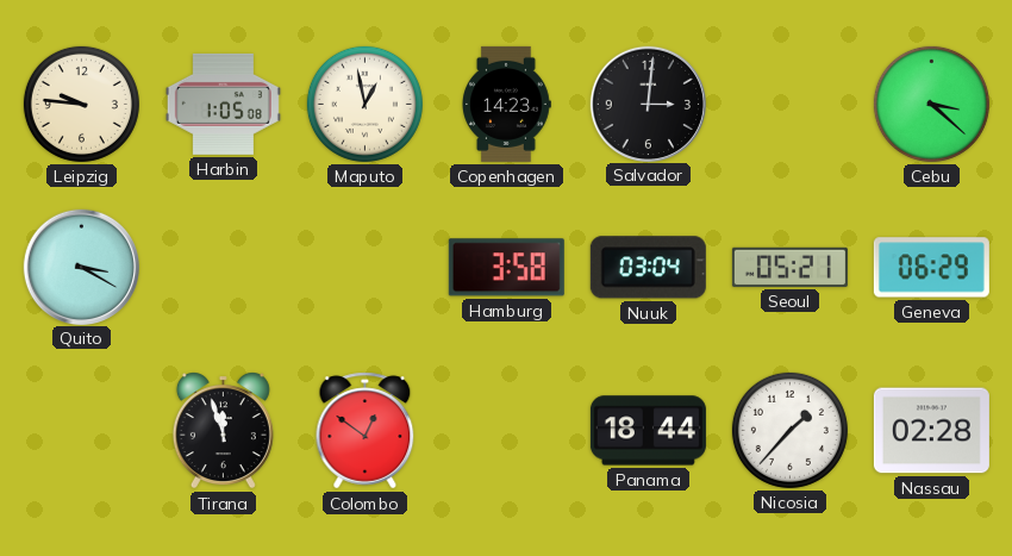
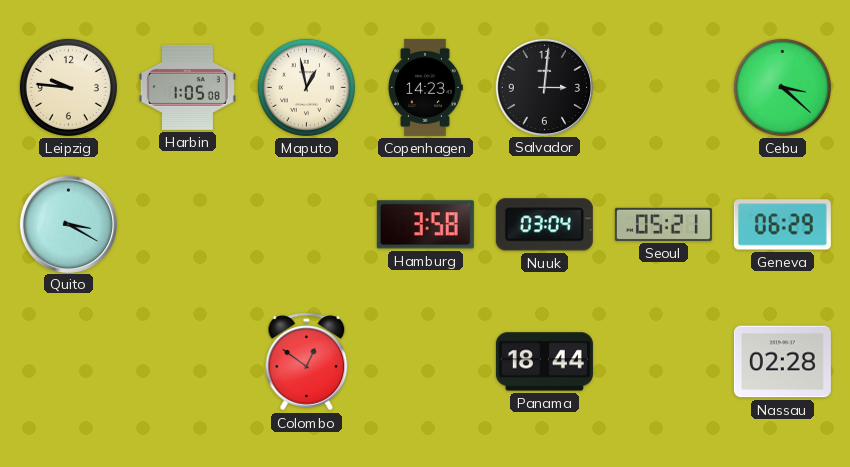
Tirana: 11:57 -> none
Nicosia: 1:37 -> none
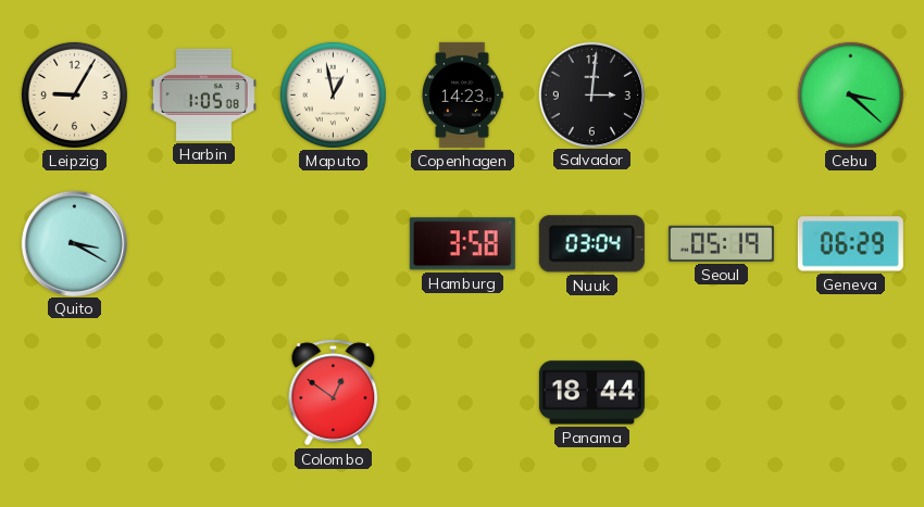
Leipzig: 9:46 -> 9:05
Seoul: 05:21 -> 05:19
Nassau: 02:28 -> none
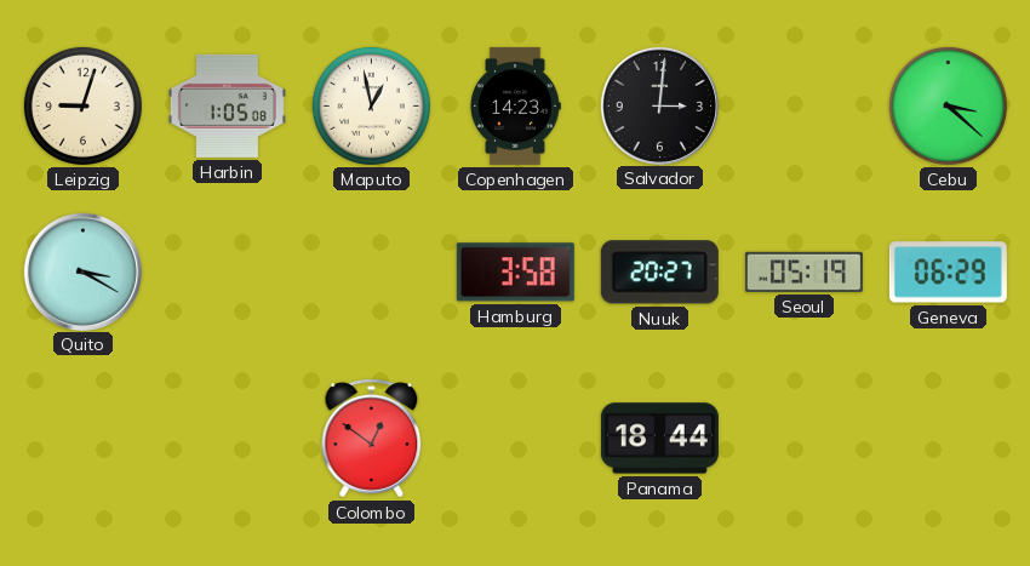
Leipzig: 9:05 -> 9:03
Nuuk: 03:04 -> 20:27
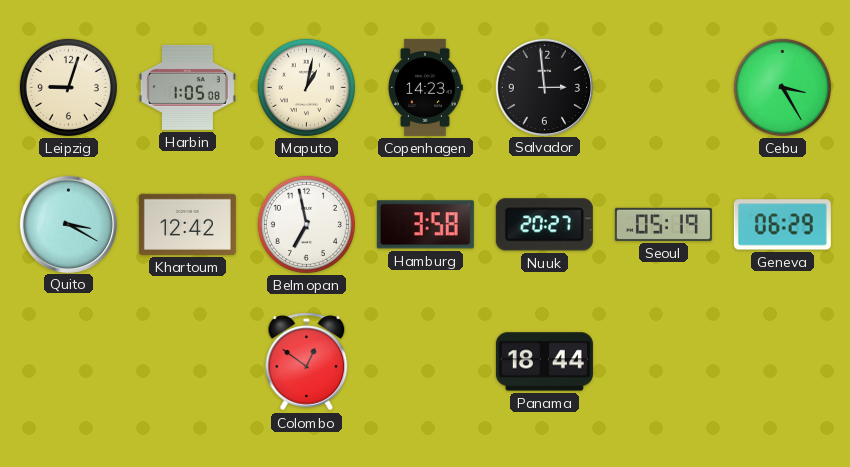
Maputo: 12:58 -> 1:02
Salvador: 3:01 -> 2:59
Cebu: 3:22 -> 3:25
Khartoum: none -> 12:42
Belmopan: none -> 6:58
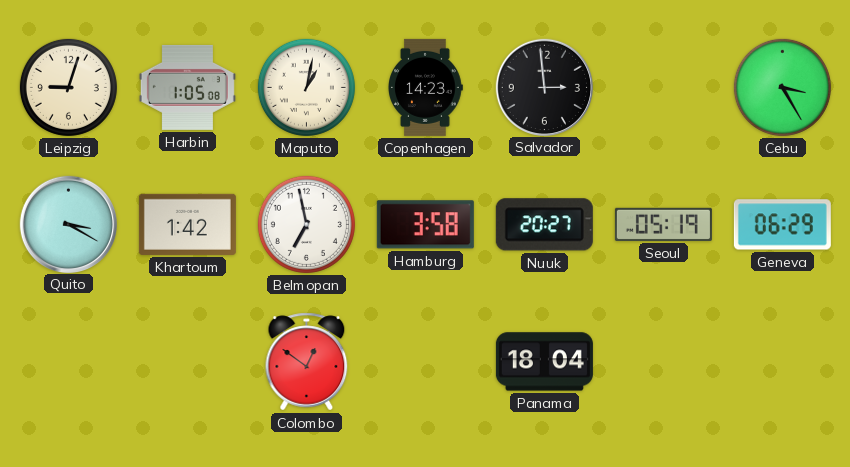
Khartoum: 12:42 -> 1:42
Panama: 18:44 -> 18:04
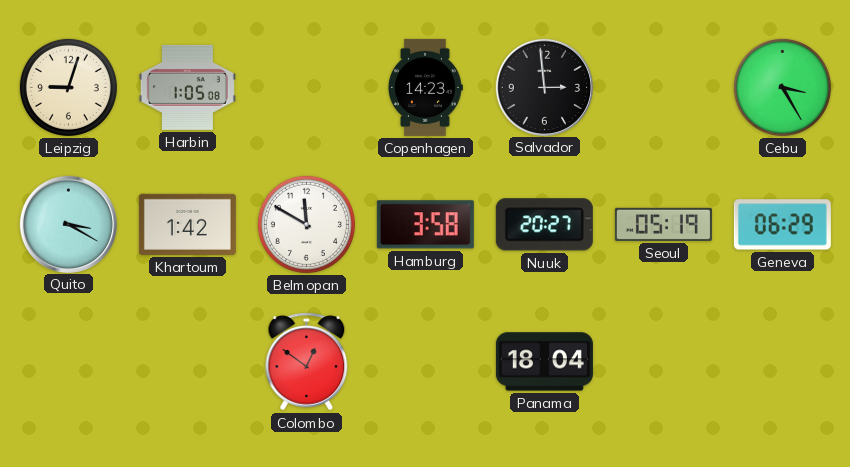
Maputo: 1:02 -> none
Belmopan: 6:58 -> 11:50
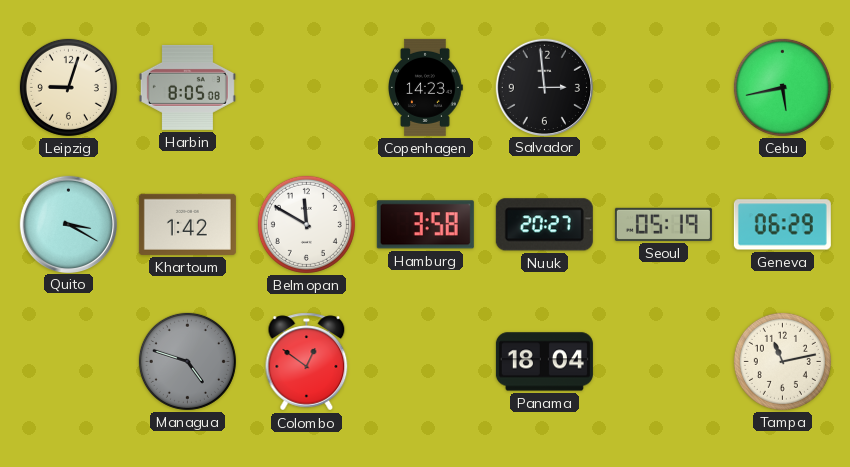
Harbin: 1:05 -> 8:05
Cebu: 3:25 -> 5:43
Managua: none -> 4:48
Tampa: none -> 11:13
